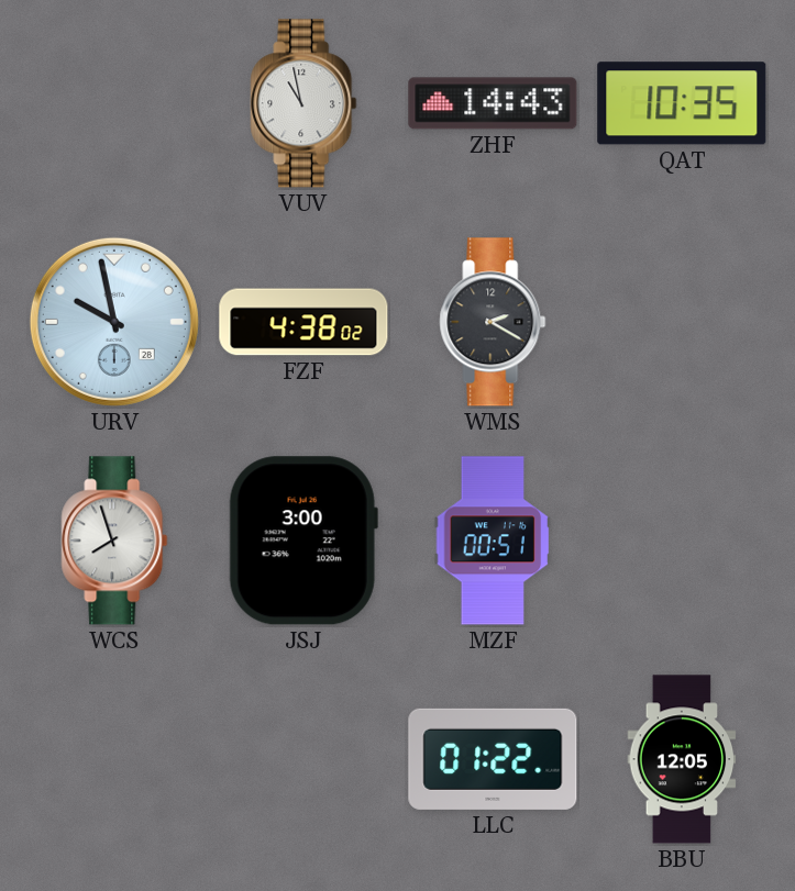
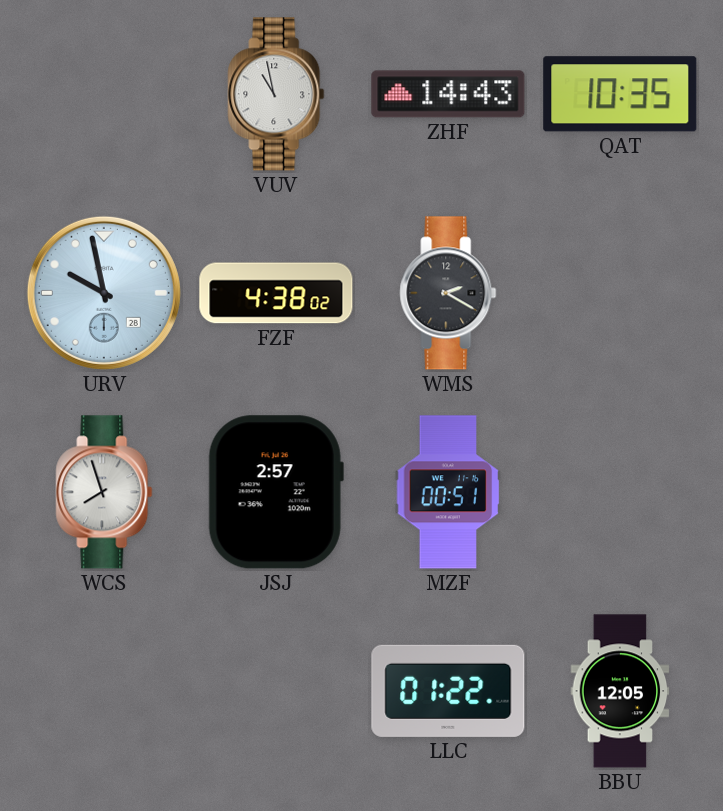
JSJ: 3:00 -> 2:57
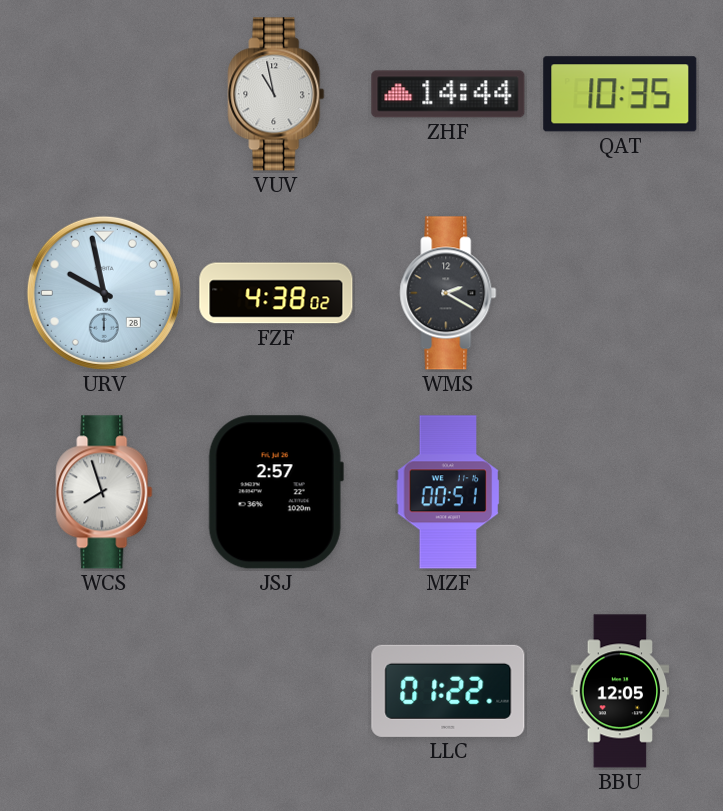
ZHF: 14:43 -> 14:44
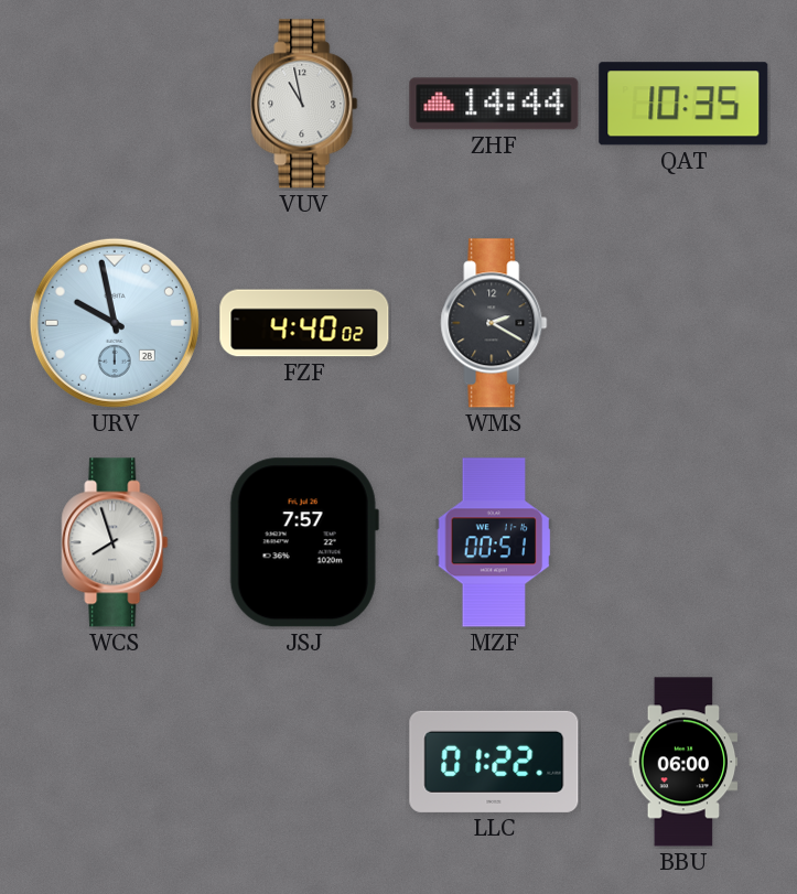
FZF: 4:38 -> 4:40
JSJ: 2:57 -> 7:57
BBU: 12:05 -> 06:00
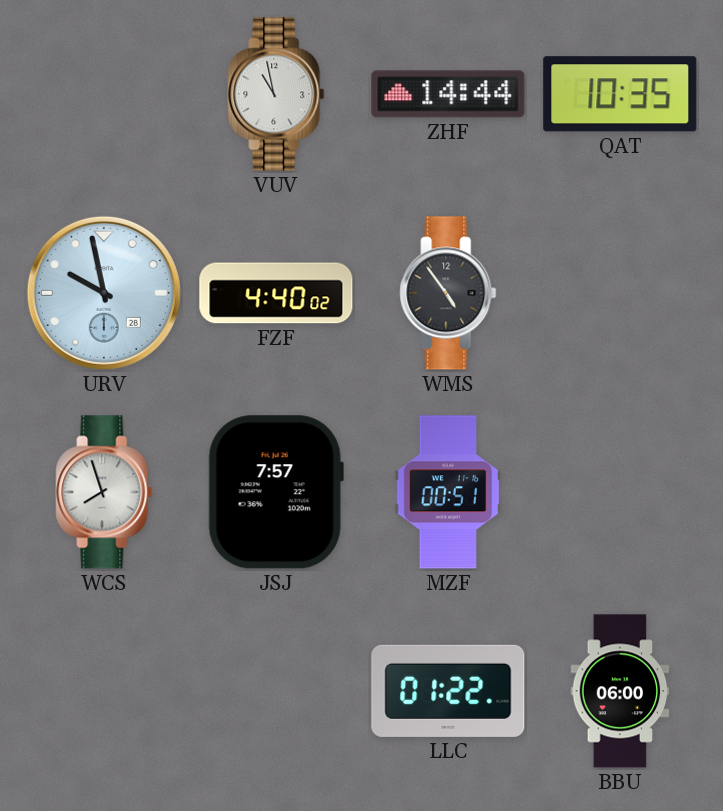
WMS: 2:20 -> 4:54
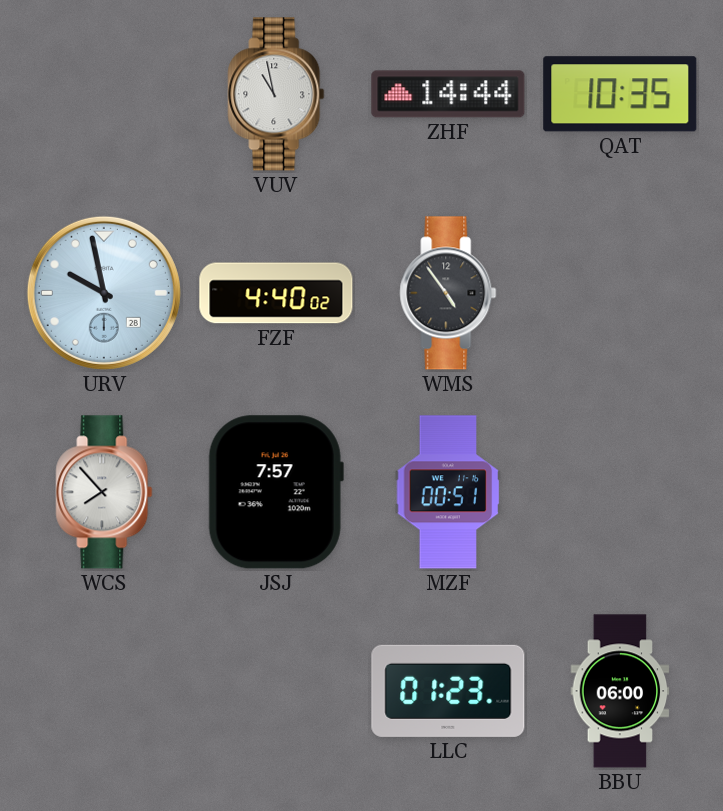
WCS: 7:57 -> 7:53
LLC: 01:22 -> 01:23
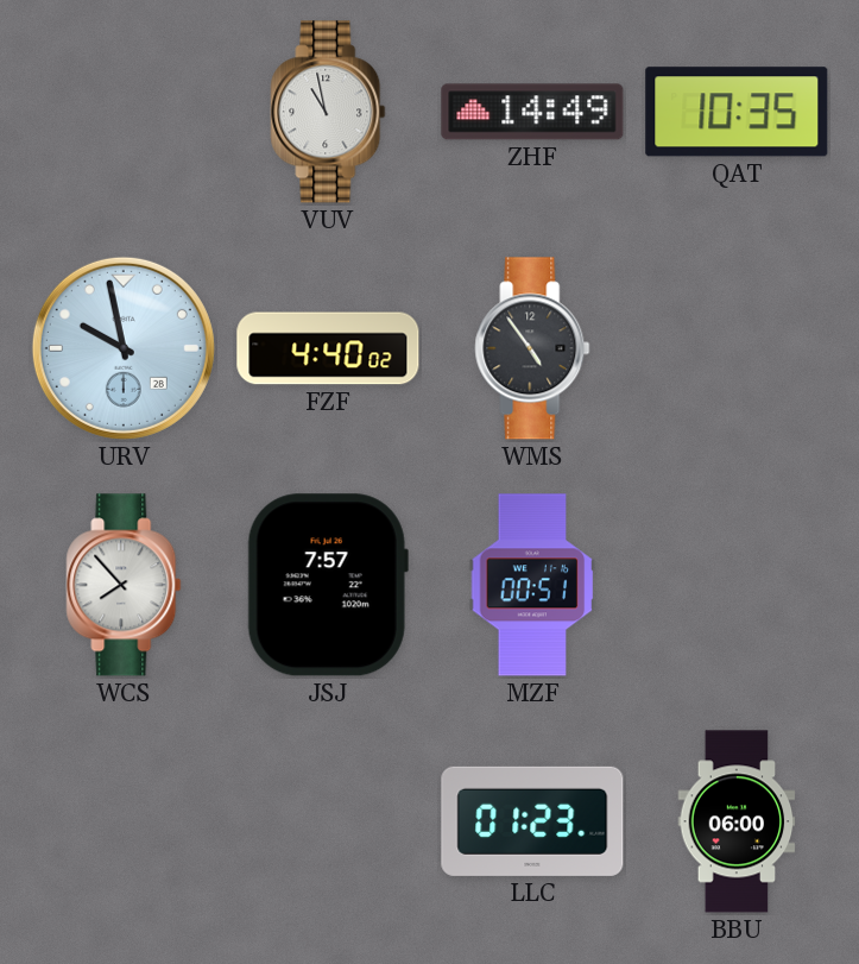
ZHF: 14:44 -> 14:49
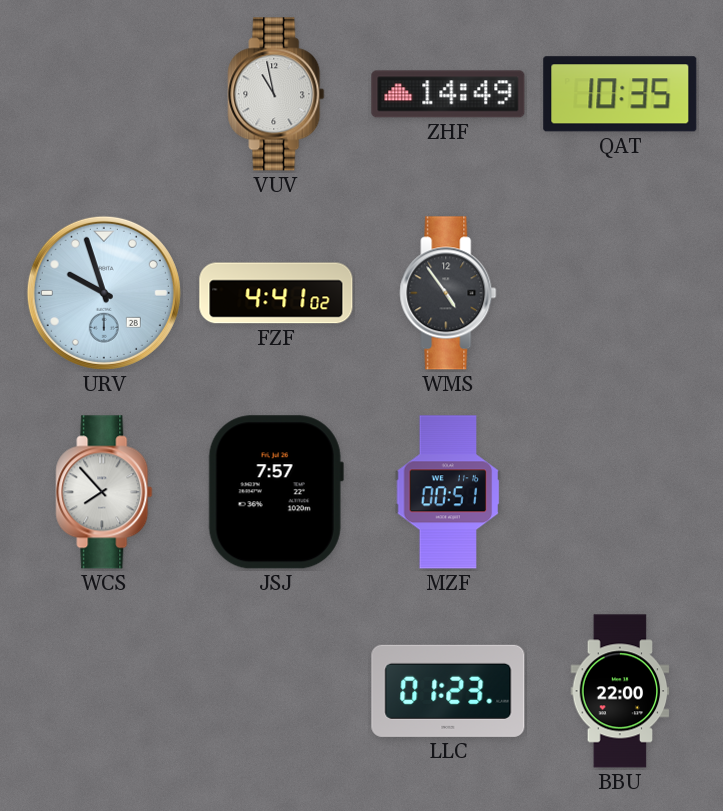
URV: 9:58 -> 9:57
FZF: 4:40 -> 4:41
BBU: 06:00 -> 22:00
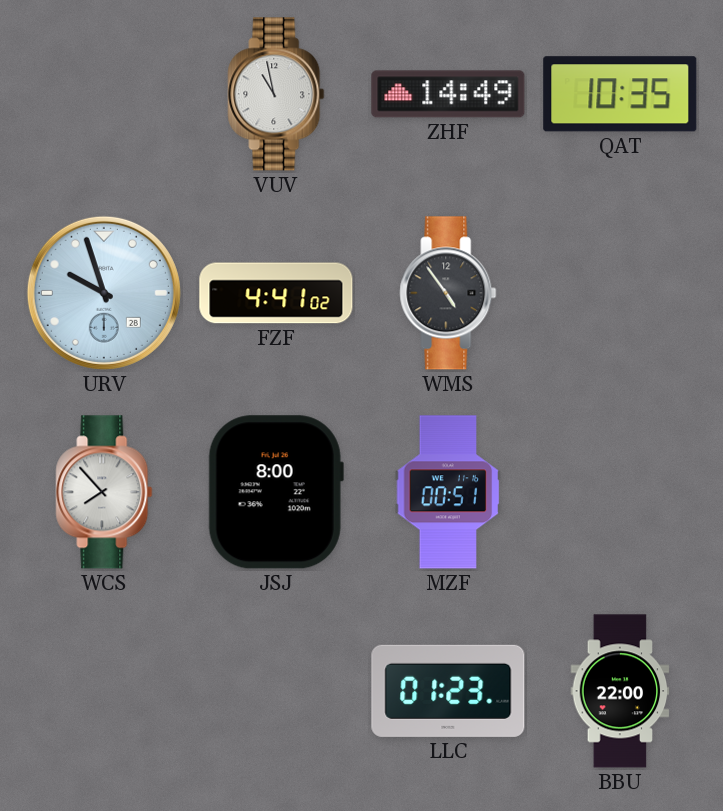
JSJ: 7:57 -> 8:00
